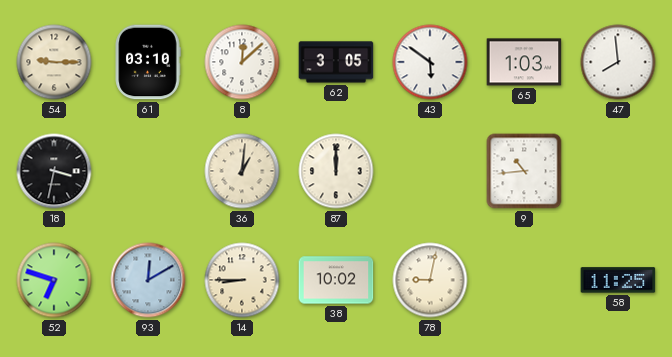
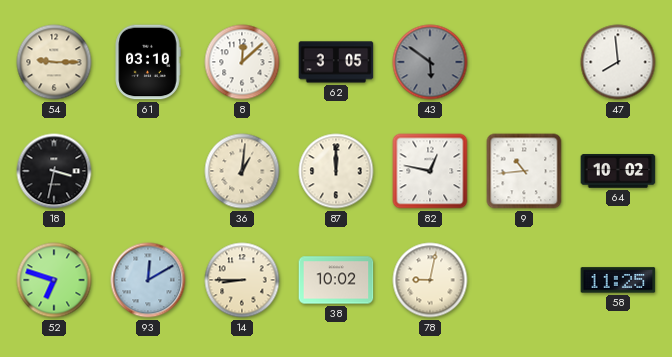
43 dial: white -> grey
65: 1:03 -> none
82: none -> 12:47
64: none -> 10:02
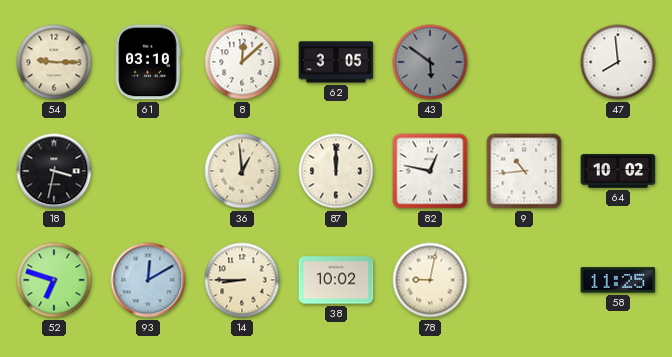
36: 1:01 -> 12:59
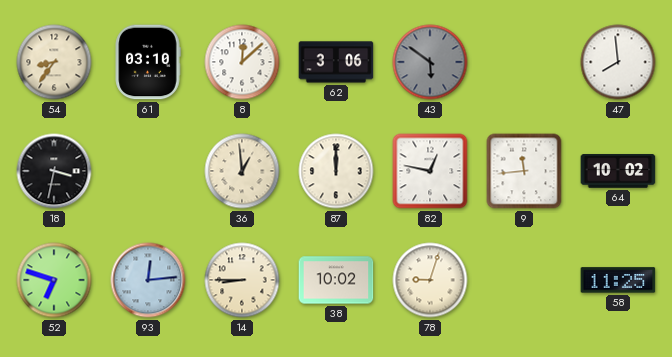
54: 9:15 -> 8:36
62: 3:05 -> 3:06
9: 10:44 -> 11:44
93: 12:10 -> 12:14
78: 9:02 -> 9:03
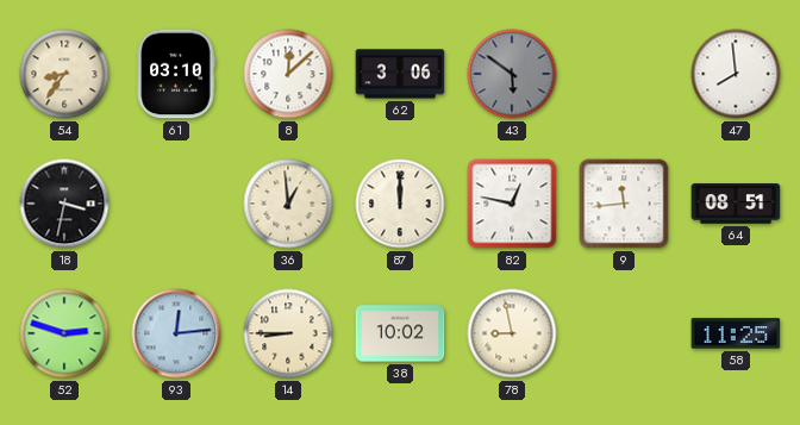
64: 10:02 -> 08:51
52: 6:48 -> 2:48
78: 9:03 -> 8:58
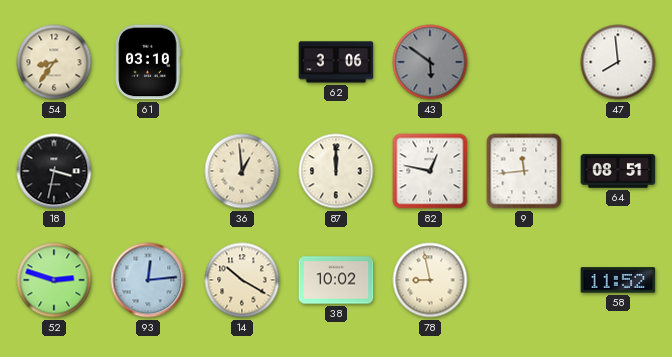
8: 12:08 -> none
14: 8:45 -> 10:20
58: 11:25 -> 11:52
